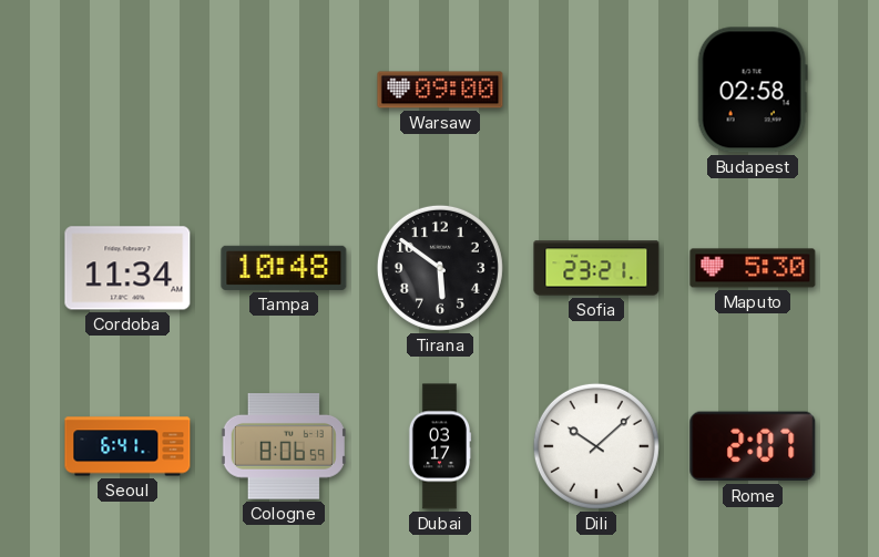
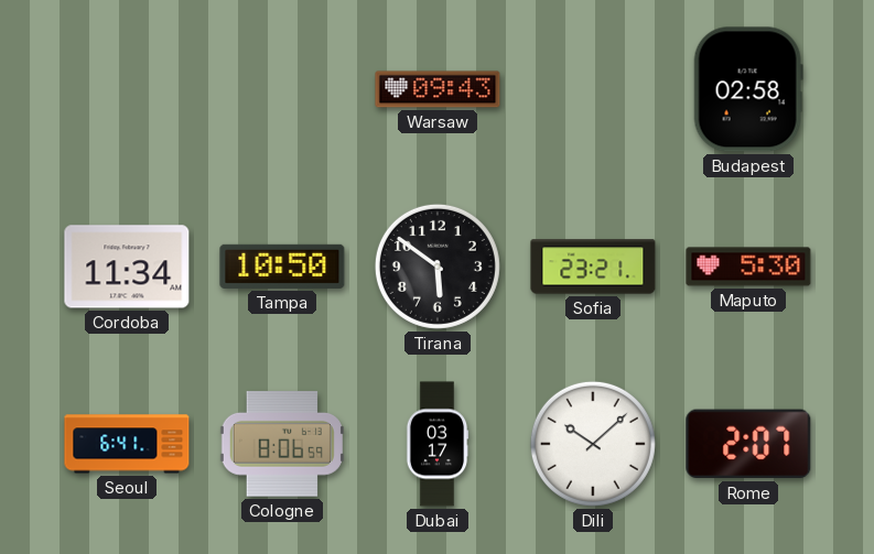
Warsaw: 09:00 -> 09:43
Tampa: 10:48 -> 10:50
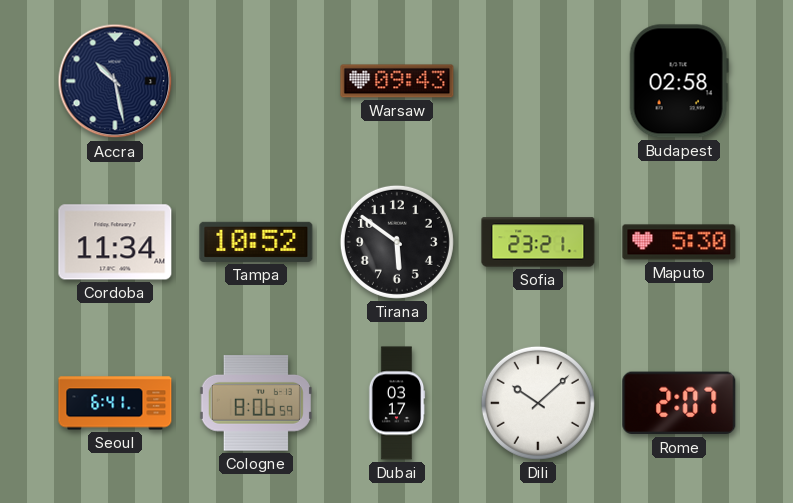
Accra: none -> 10:28
Tampa: 10:50 -> 10:52
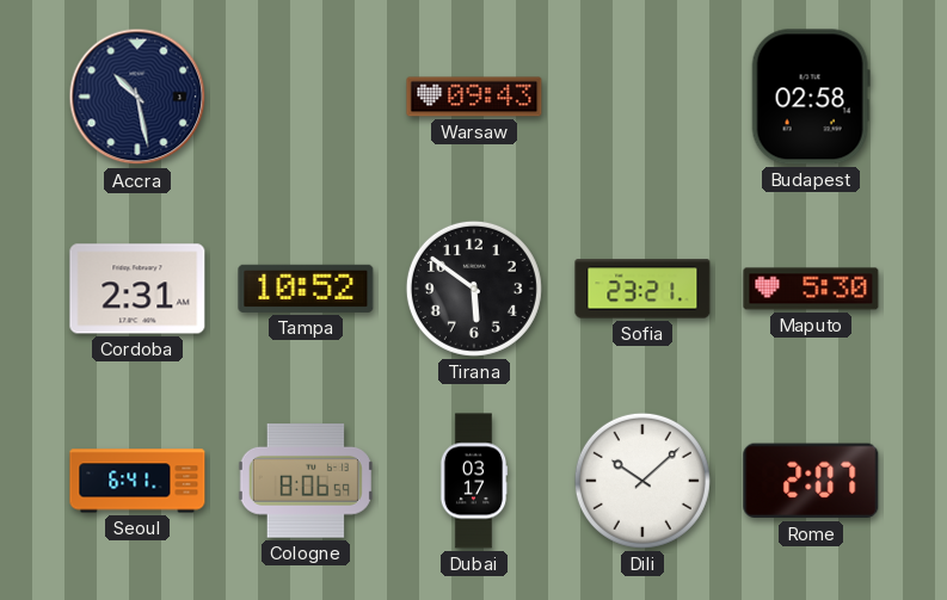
Cordoba: 11:34 -> 2:31
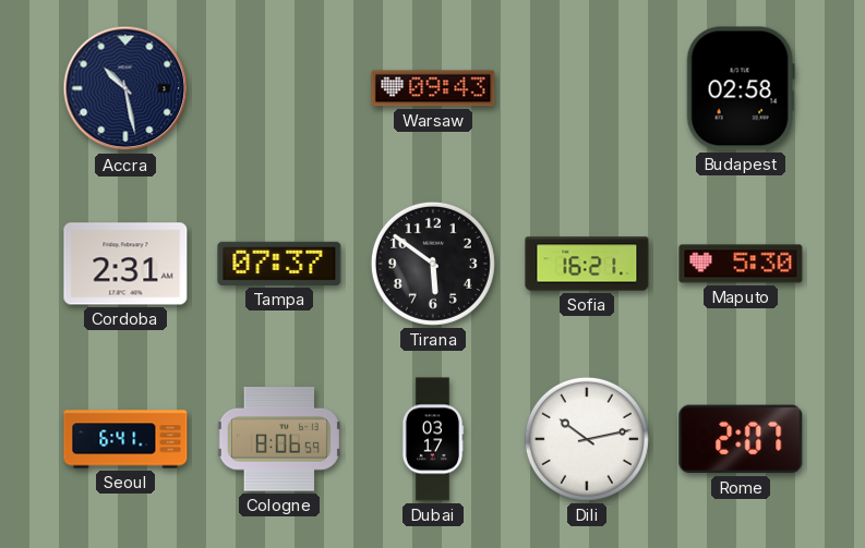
Tampa: 10:52 -> 07:37
Sofia: 23:21 -> 16:21
Dili: 10:08 -> 10:13
